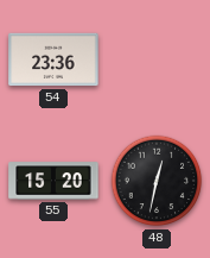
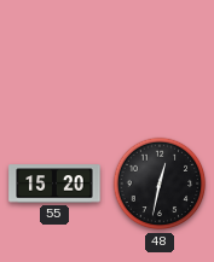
54: 23:36 -> none
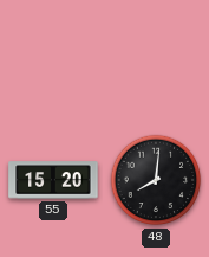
48: 12:32 -> 8:01
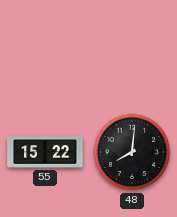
55: 15:20 -> 15:22
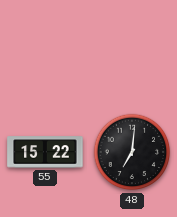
48: 8:01 -> 7:01
